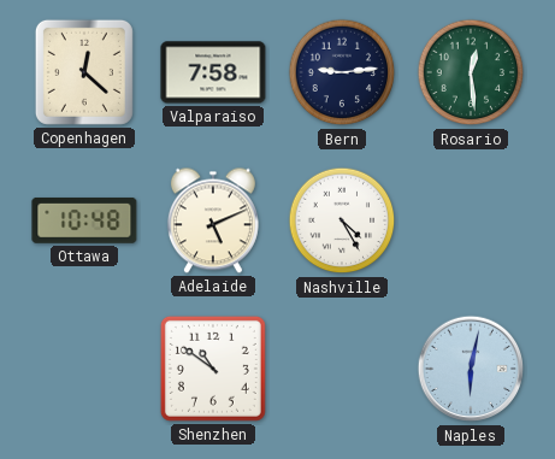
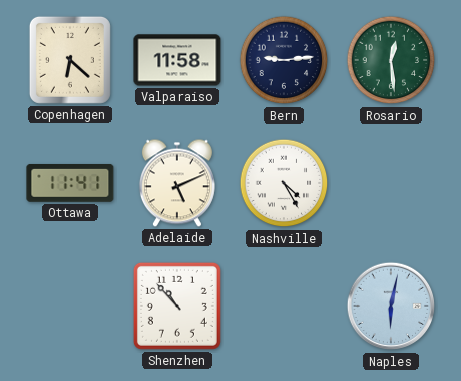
Copenhagen: 12:22 -> 6:22
Valparaiso: 7:58 -> 11:58
Ottawa: 10:48 -> 11:41
Shenzhen: 10:51 -> 10:53
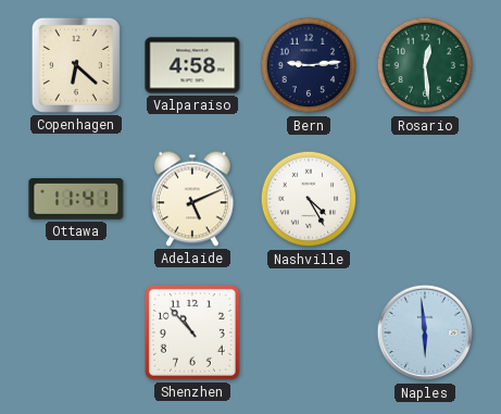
Valparaiso: 11:58 -> 4:58
Naples: 6:02 -> 5:59
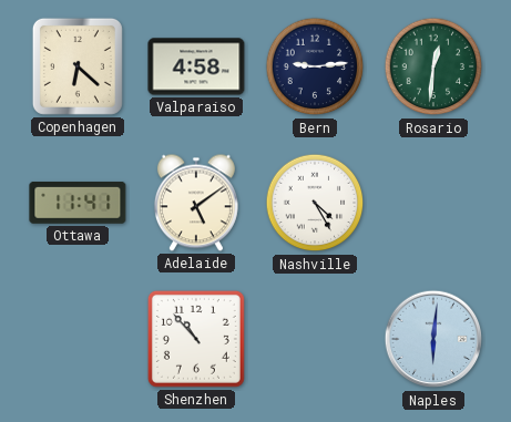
Rosario: 12:29 -> 12:31
Adelaide: 5:11 -> 5:09
Naples: 5:59 -> 6:01
